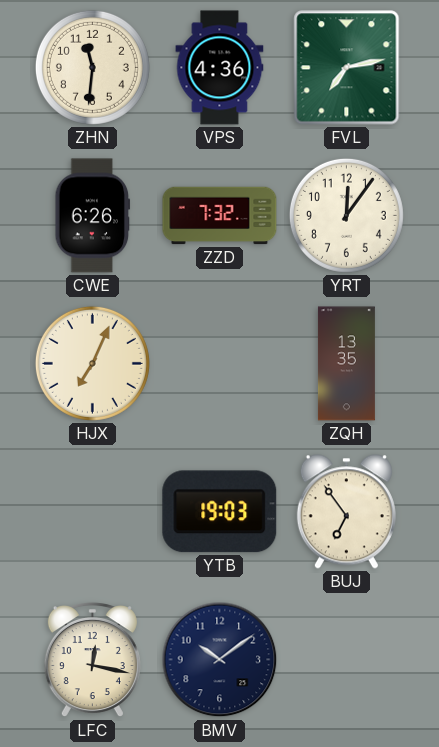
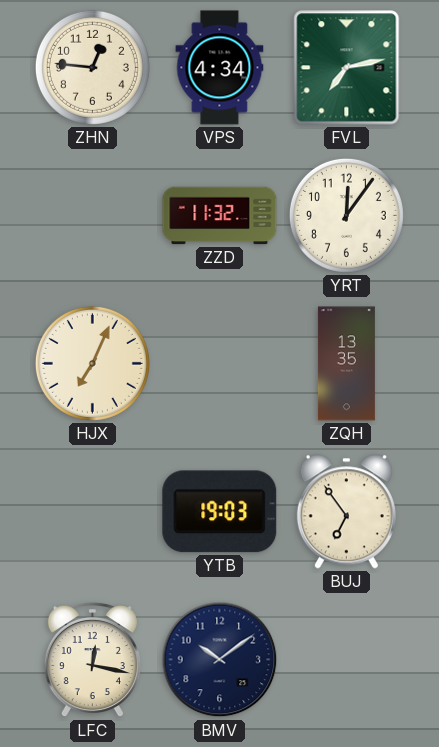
ZHN: 11:31 -> 12:46
VPS: 4:36 -> 4:34
CWE: 6:26 -> none
ZZD: 7:32 -> 11:32
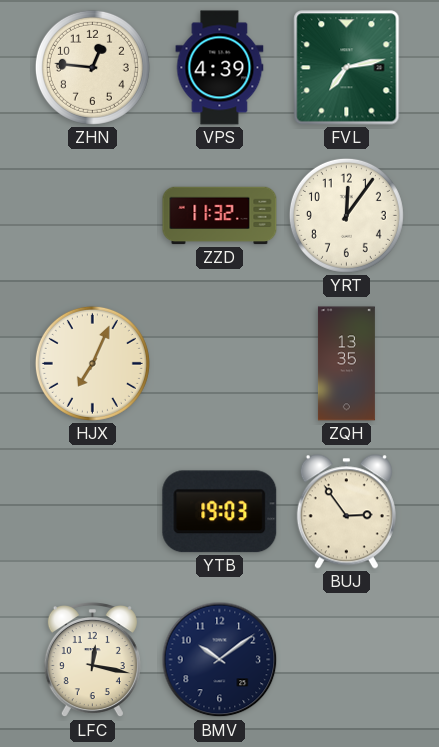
VPS: 4:34 -> 4:39
BUJ: 6:54 -> 2:54
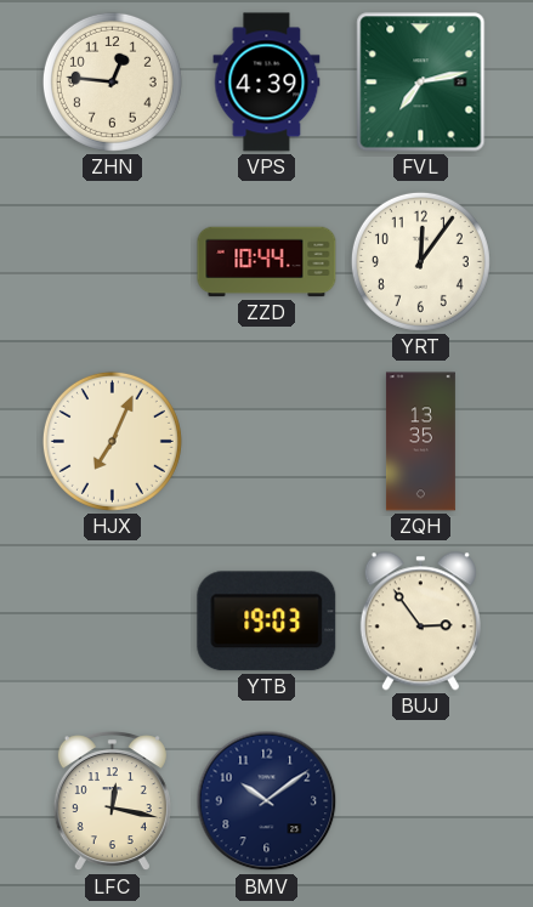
ZZD: 11:32 -> 10:44
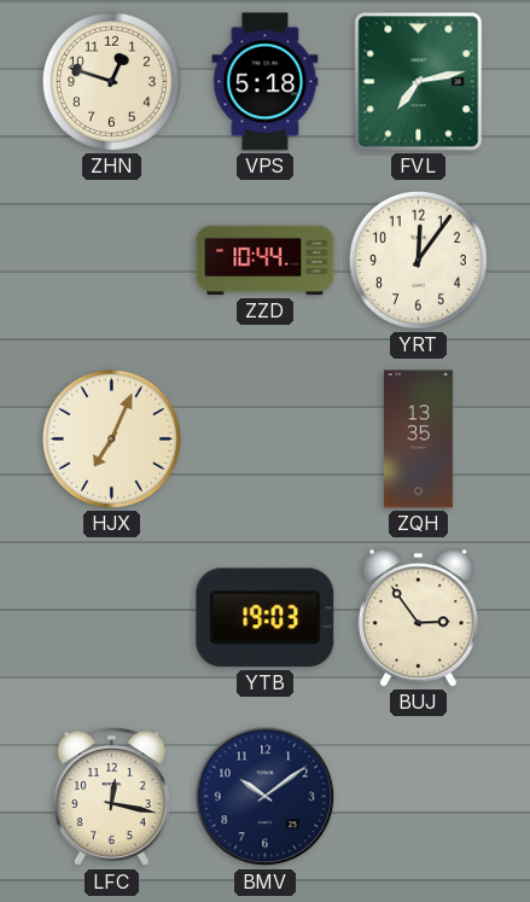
ZHN: 12:46 -> 12:48
VPS: 4:39 -> 5:18
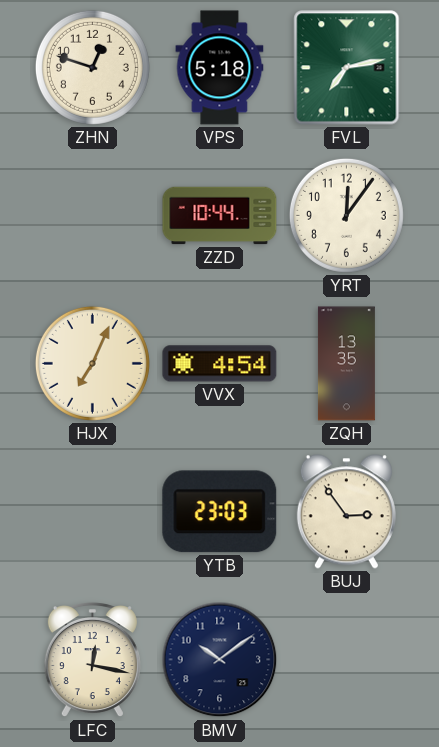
VVX: none -> 4:54
YTB: 19:03 -> 23:03
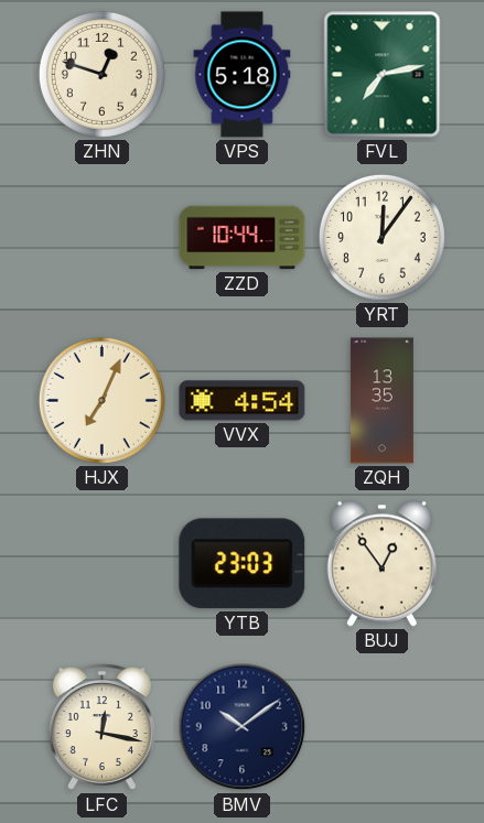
BUJ: 2:54 -> 12:54
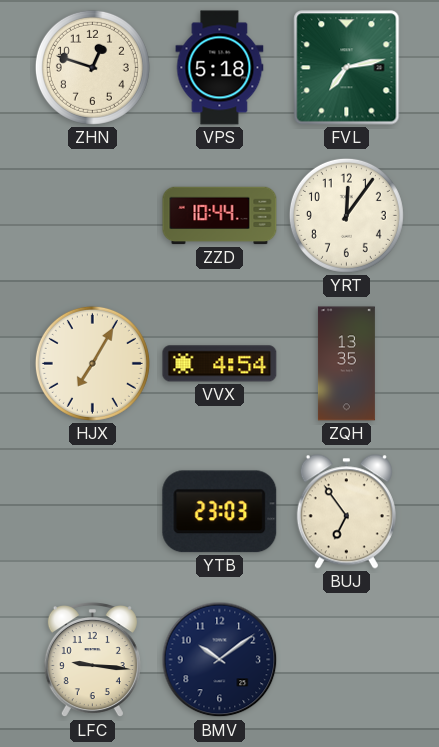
HJX: 7:04 -> 7:05
BUJ: 12:54 -> 6:54
LFC: 12:17 -> 9:16
